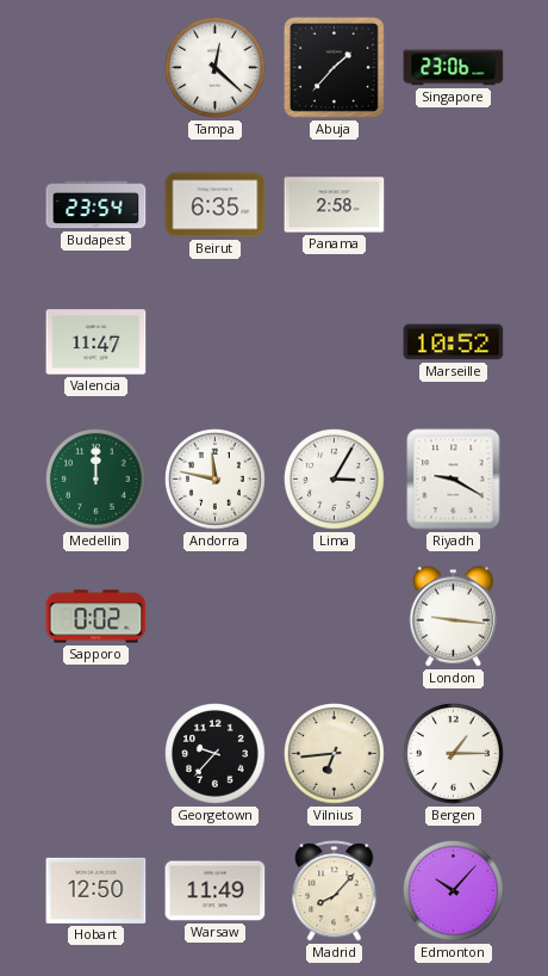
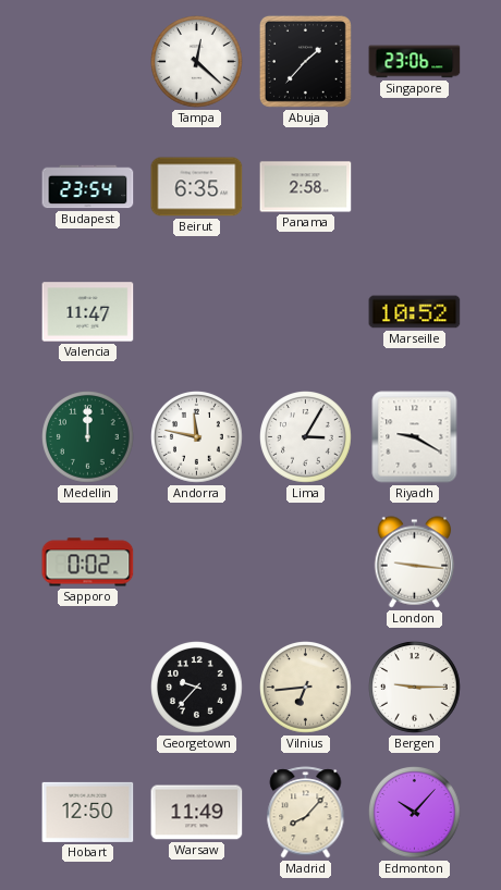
Bergen: 1:15 -> 9:15
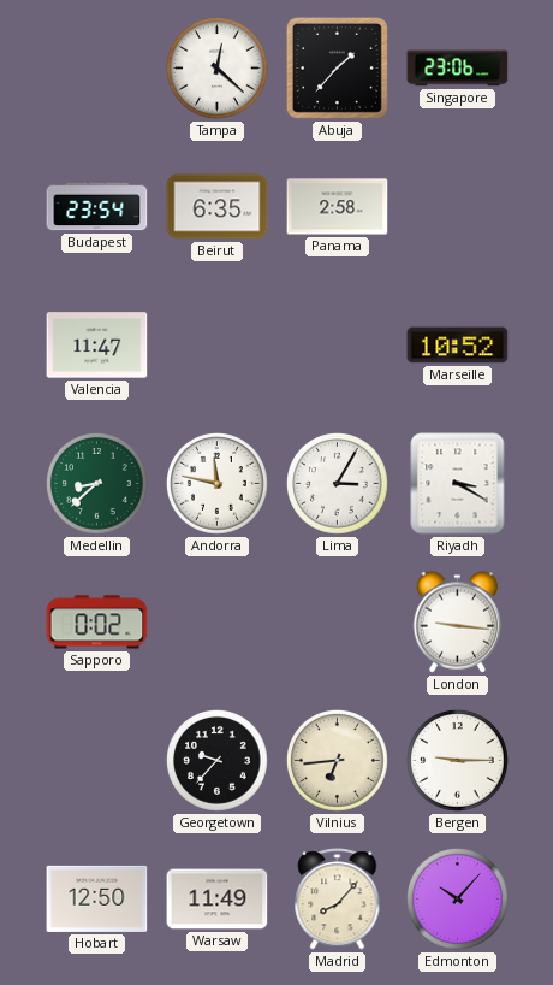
Medellin: 12:00 -> 8:38
Riyadh: 9:20 -> 3:20
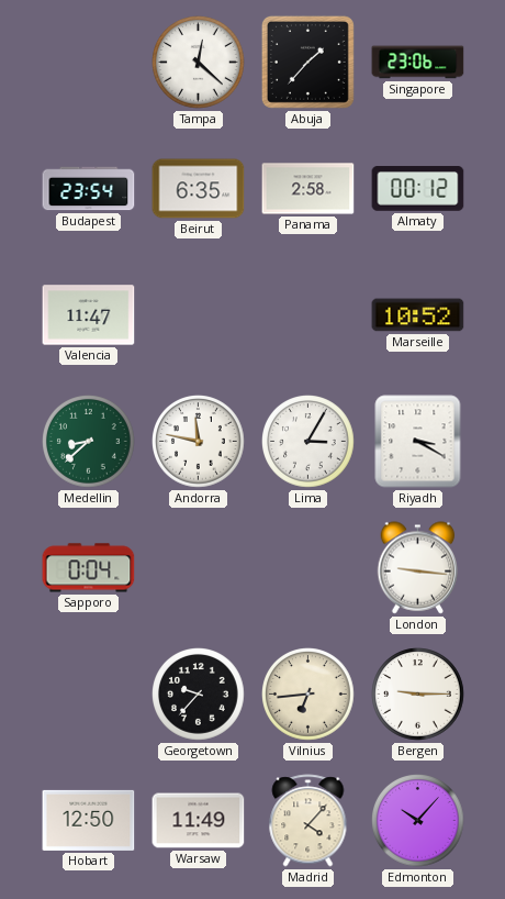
Almaty: none -> 00:12
Sapporo: 0:02 -> 0:04
Madrid: 8:07 -> 4:07
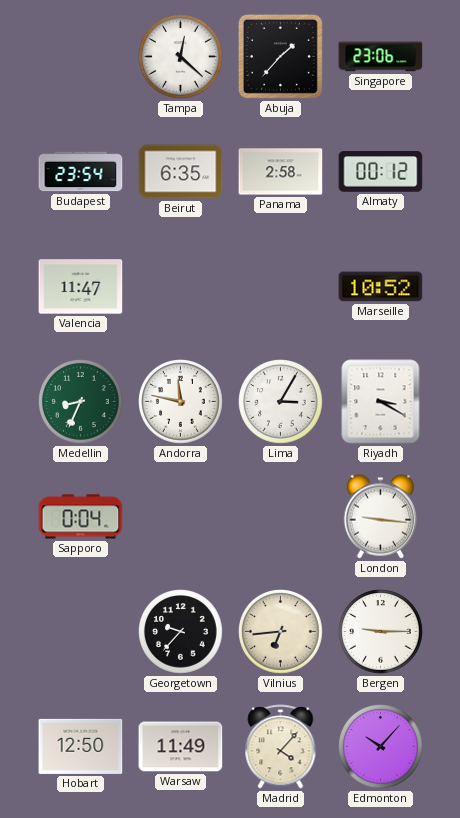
Medellin: 8:38 -> 8:34
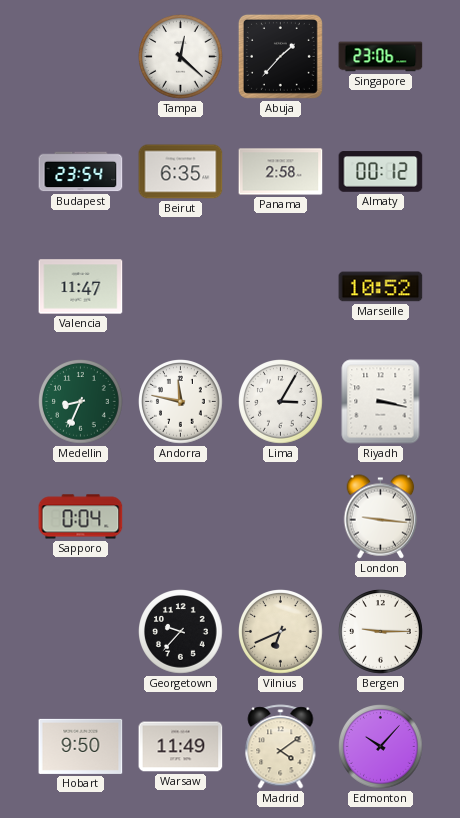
Riyadh: 3:20 -> 3:17
Vilnius: 6:44 -> 6:41
Hobart: 12:50 -> 9:50
Madrid: 4:07 -> 4:09
